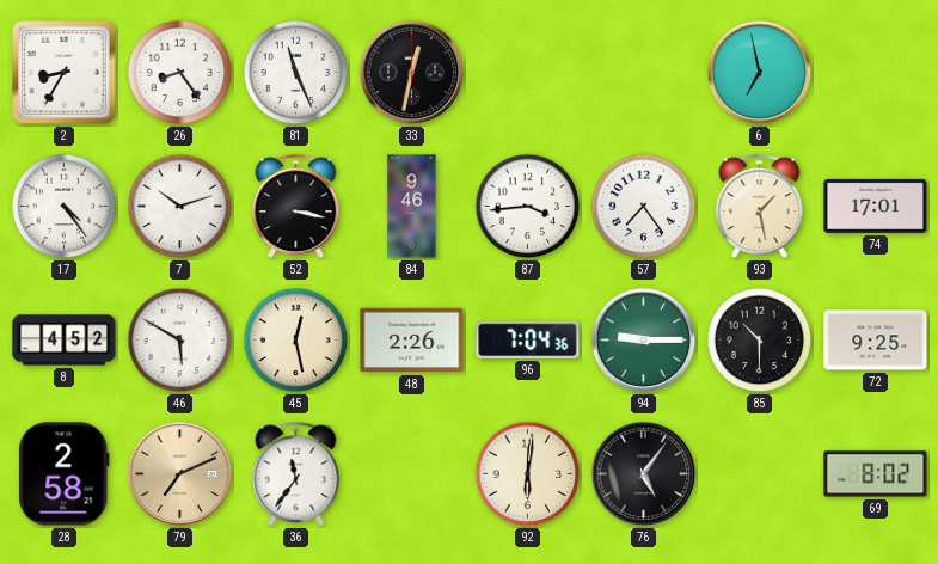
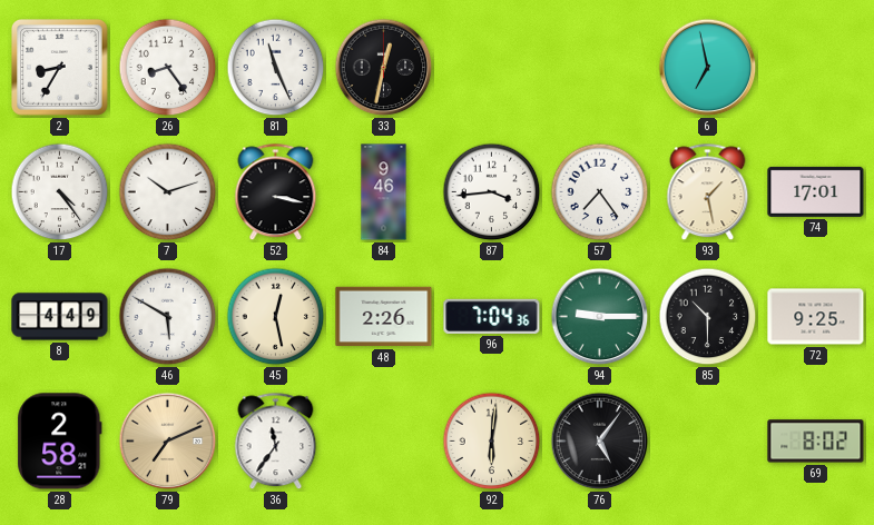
8: 4:52 -> 4:49
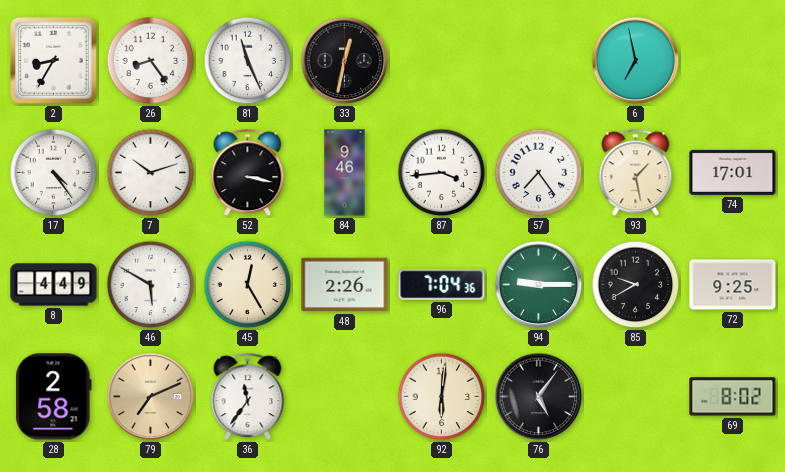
45: 12:28 -> 12:25
85: 10:30 -> 9:40
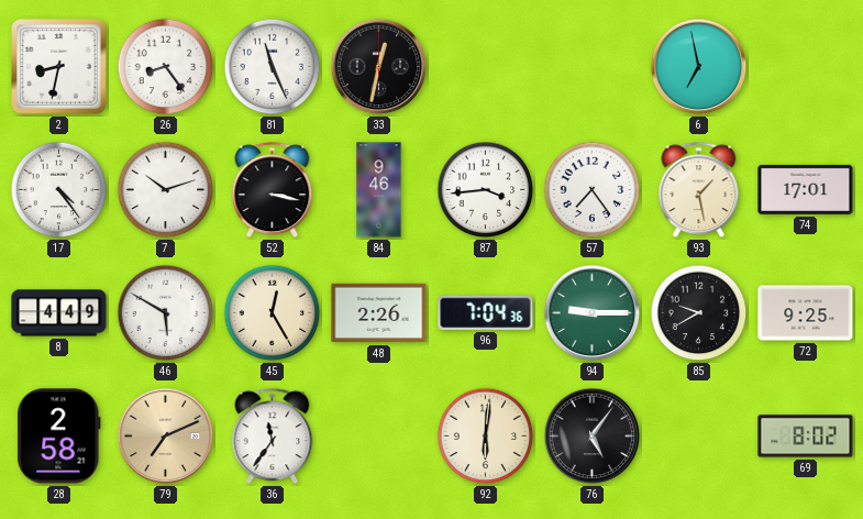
2: 8:35 -> 8:32
